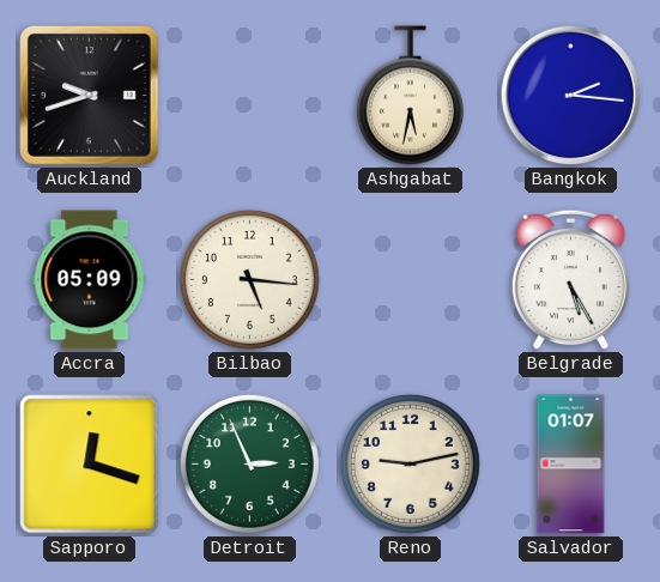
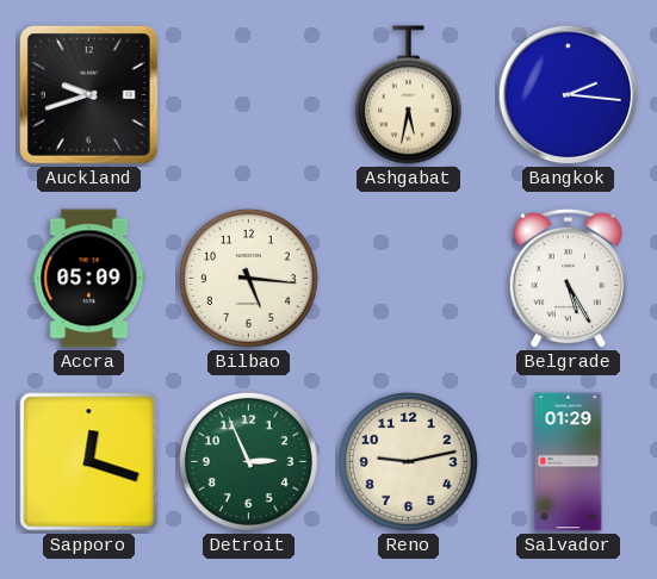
Salvador: 01:07 -> 01:29
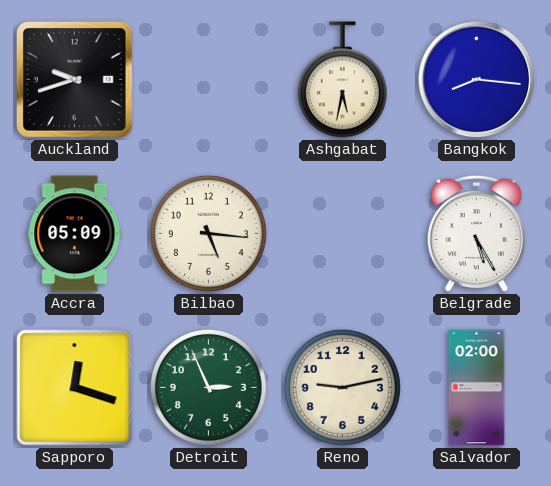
Bangkok: 2:16 -> 8:16
Salvador: 01:29 -> 02:00
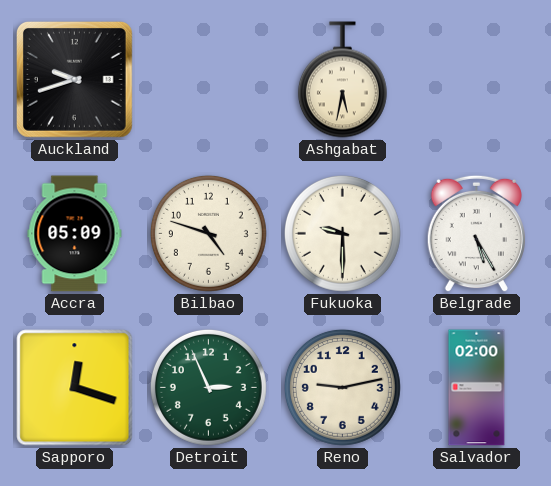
Bangkok: 8:16 -> none
Bilbao: 5:16 -> 4:48
Fukuoka: none -> 9:30
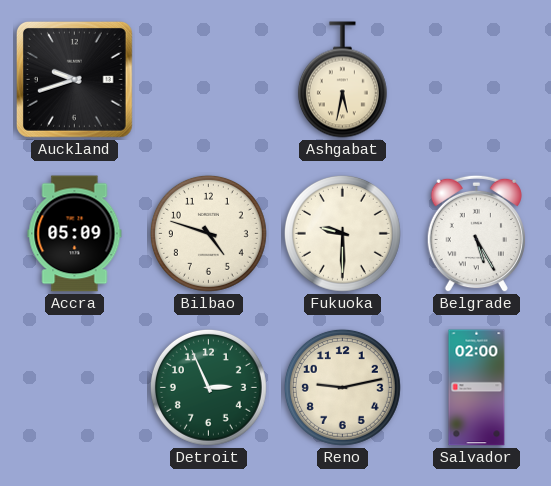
Sapporo: 12:18 -> none
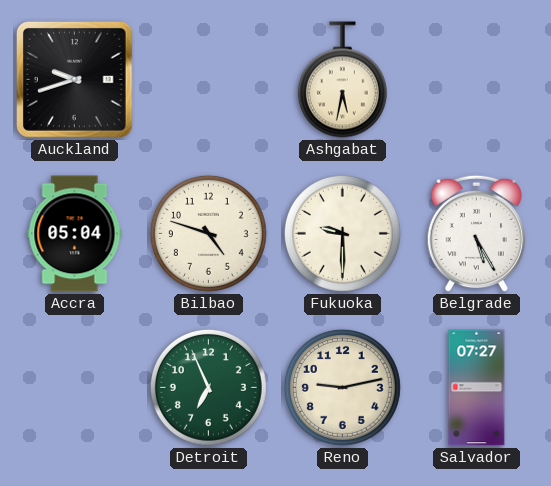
Accra: 05:09 -> 05:04
Detroit: 2:56 -> 6:56
Salvador: 02:00 -> 07:27
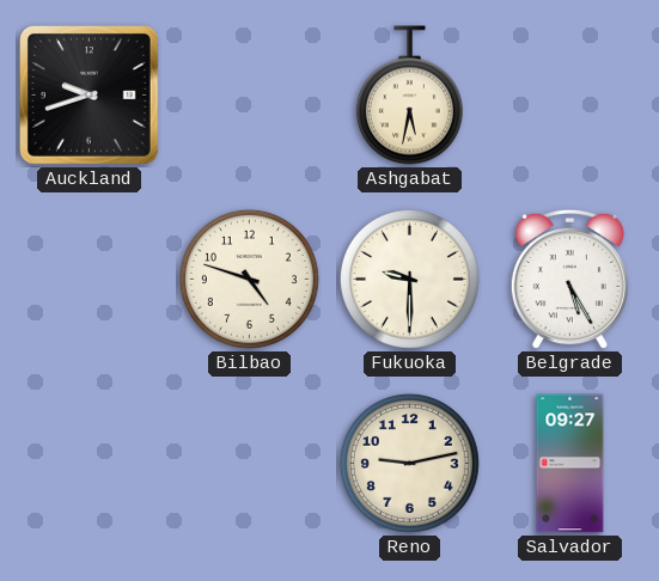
Accra: 05:04 -> none
Detroit: 6:56 -> none
Salvador: 07:27 -> 09:27
